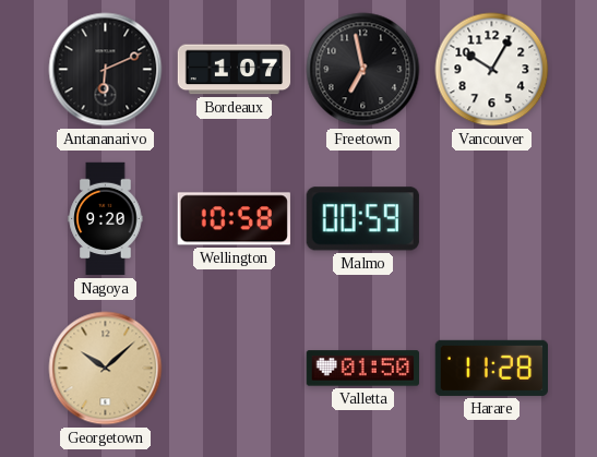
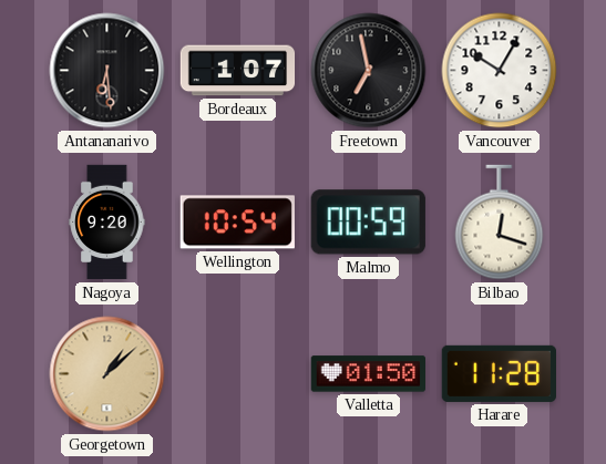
Antananarivo: 6:11 -> 6:29
Wellington: 10:58 -> 10:54
Bilbao: none -> 12:18
Georgetown: 10:08 -> 1:08
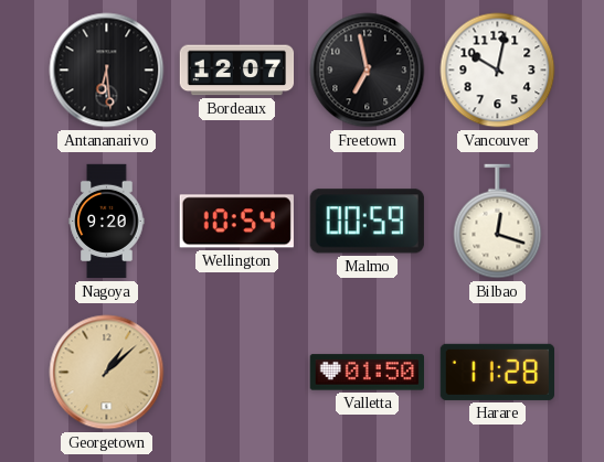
Bordeaux: 1:07 -> 12:07
Vancouver: 10:05 -> 10:02
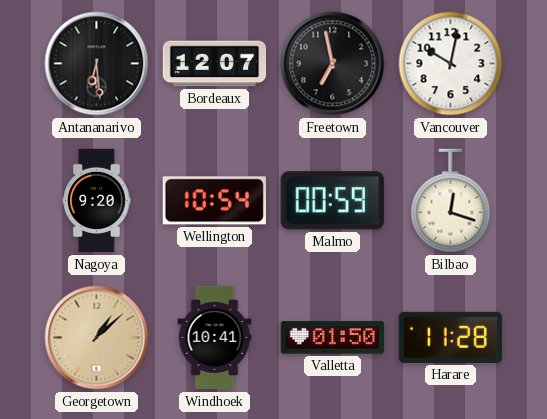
Windhoek: none -> 10:41
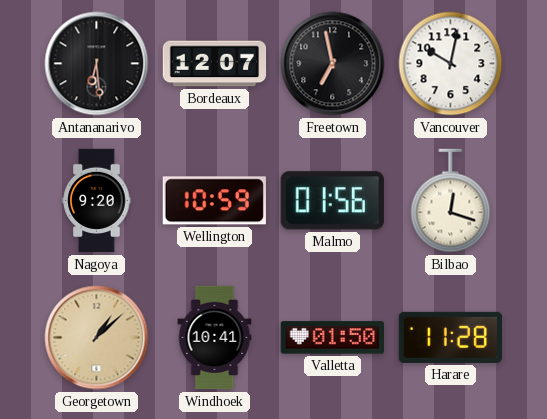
Wellington: 10:54 -> 10:59
Malmo: 00:59 -> 01:56
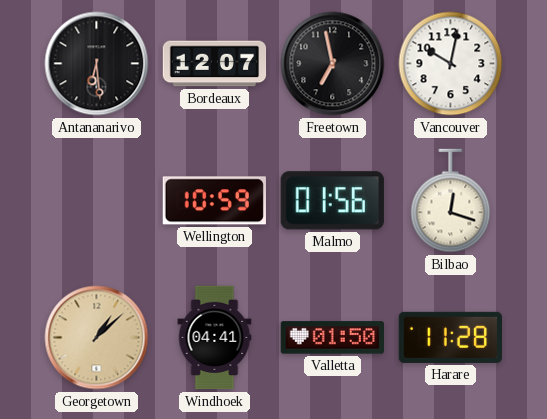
Nagoya: 9:20 -> none
Windhoek: 10:41 -> 04:41
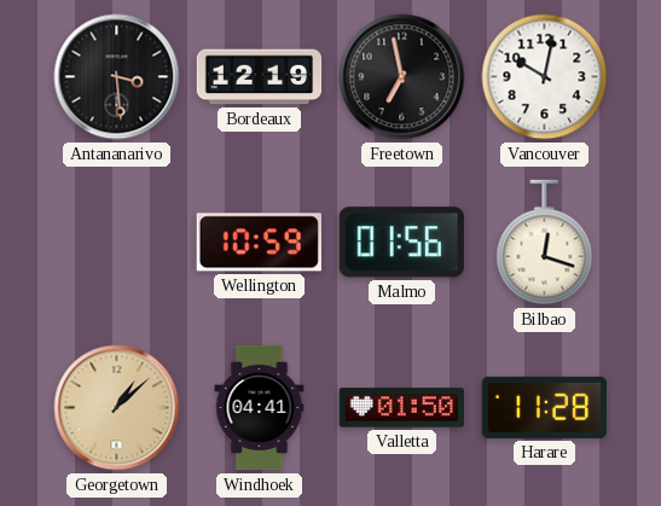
Antananarivo: 6:29 -> 3:29
Bordeaux: 12:07 -> 12:19
